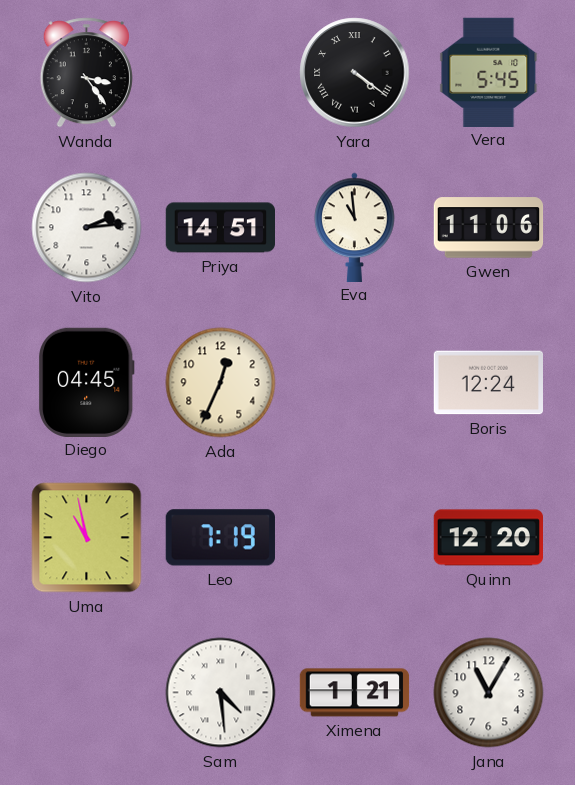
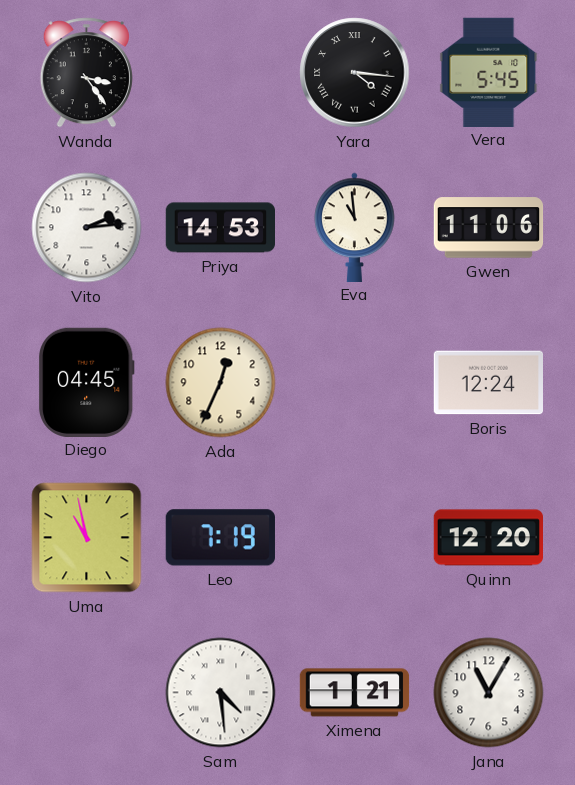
Yara: 4:21 -> 4:16
Priya: 14:51 -> 14:53
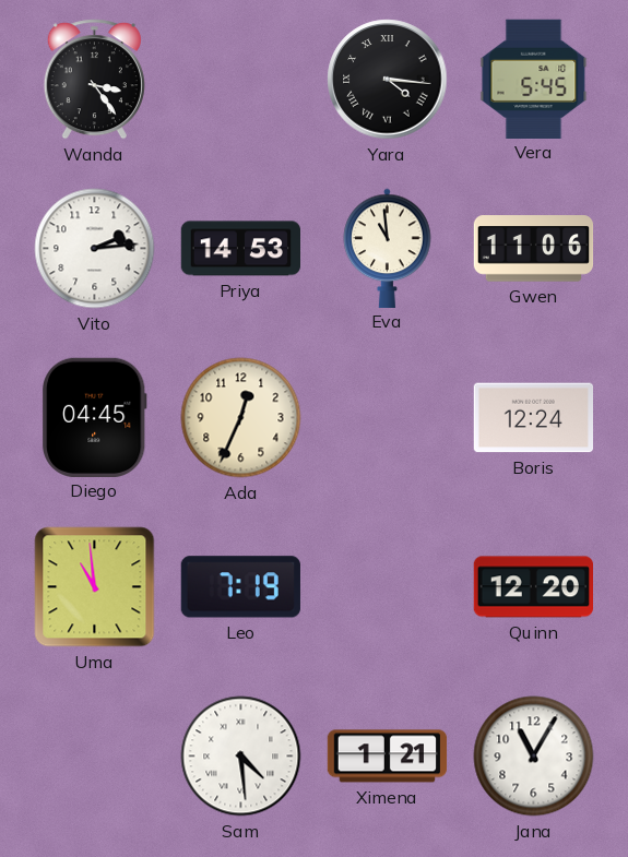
Uma: 10:58 -> 10:59
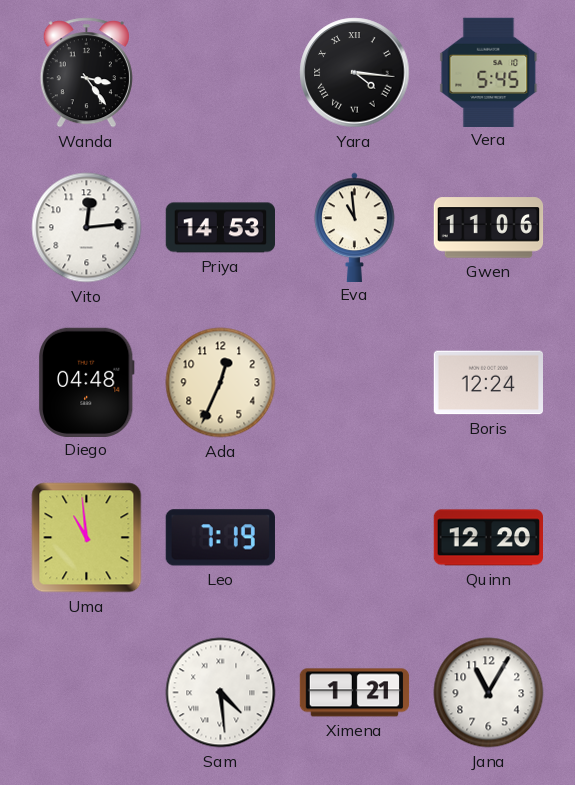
Vito: 2:14 -> 12:14
Diego: 04:45 -> 04:48
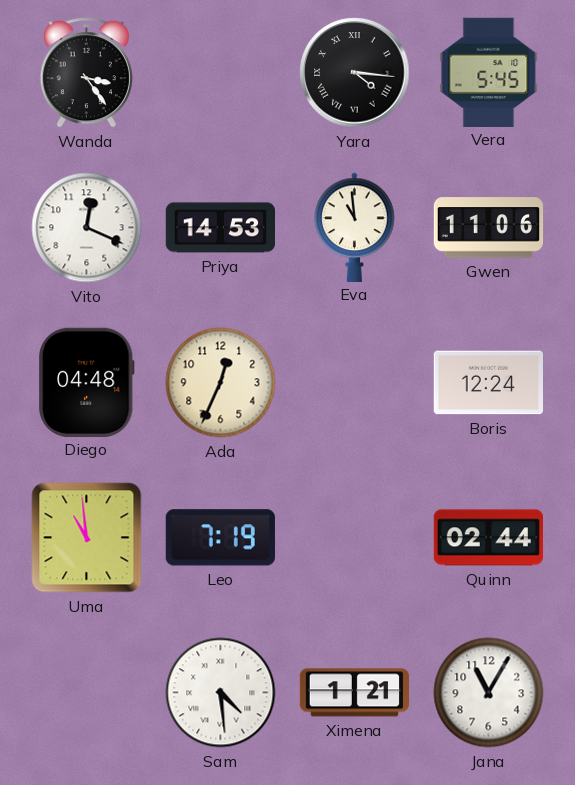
Vito: 12:14 -> 12:19
Quinn: 12:20 -> 02:44
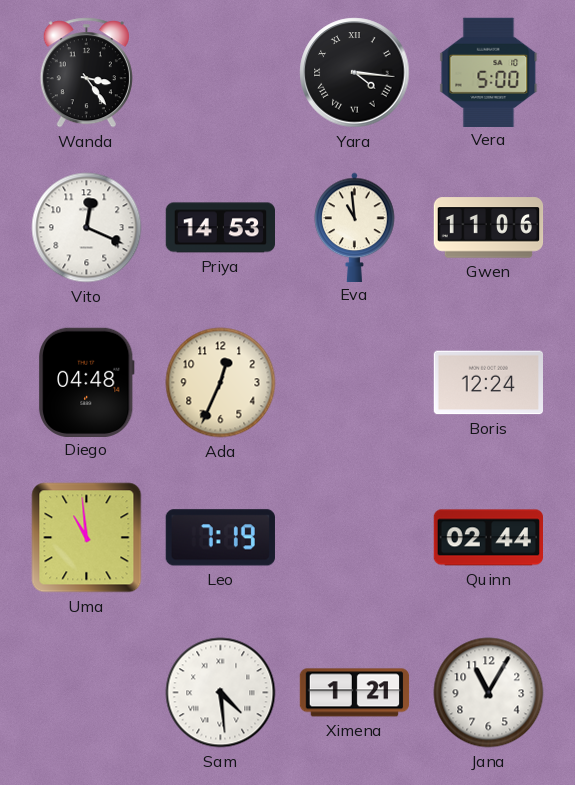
Vera: 5:45 -> 5:00
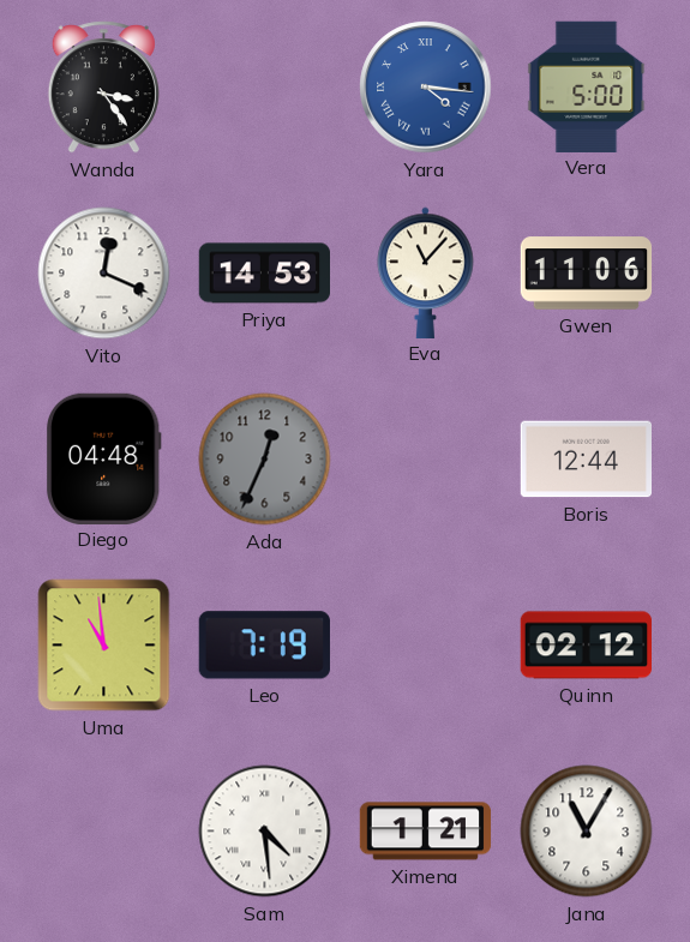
Yara dial: black -> blue
Eva: 10:59 -> 11:07
Ada dial: cream -> grey
Boris: 12:24 -> 12:44
Quinn: 02:44 -> 02:12
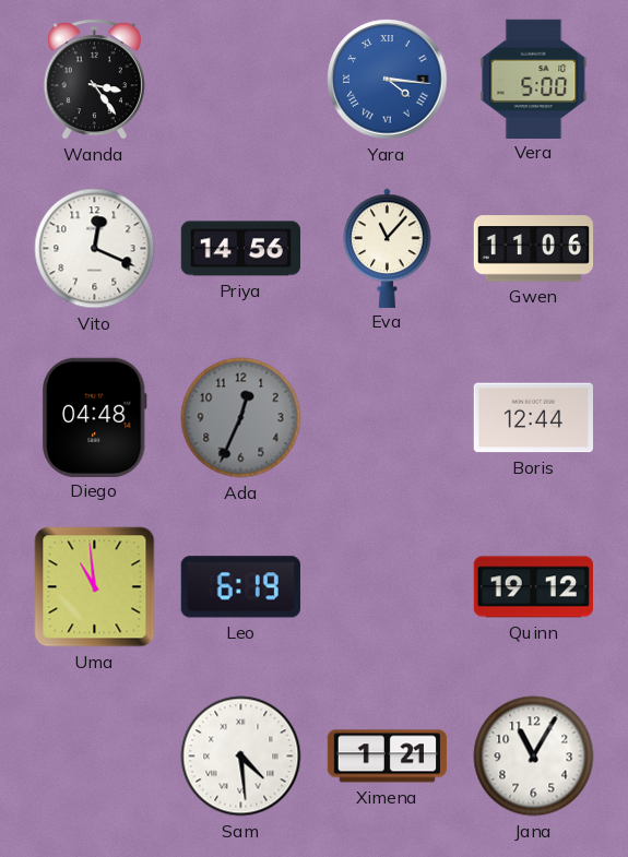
Priya: 14:53 -> 14:56
Leo: 7:19 -> 6:19
Quinn: 02:12 -> 19:12
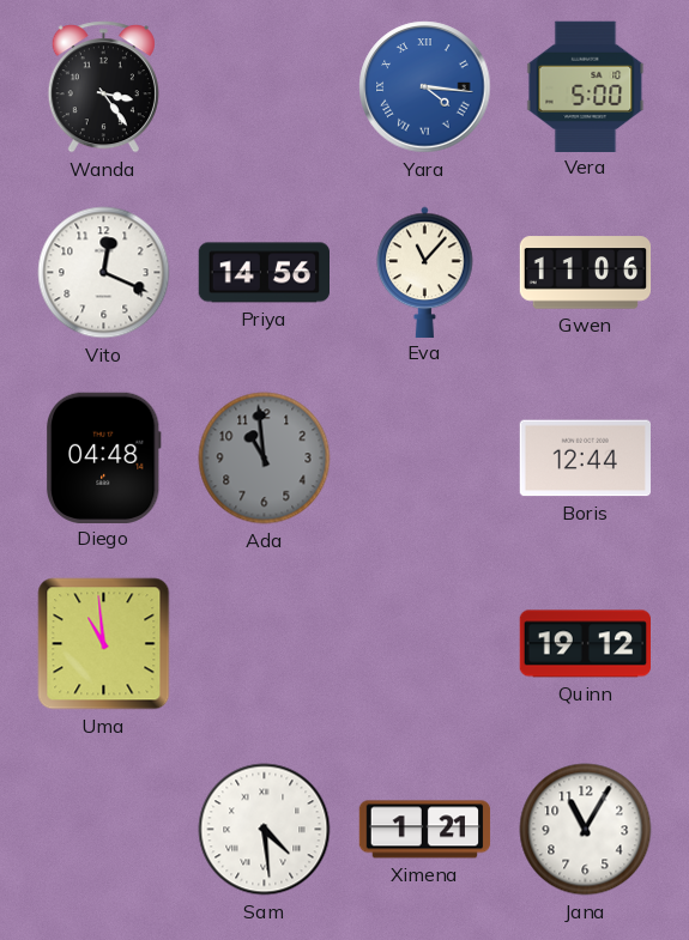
Ada: 12:34 -> 10:59
Leo: 6:19 -> none
